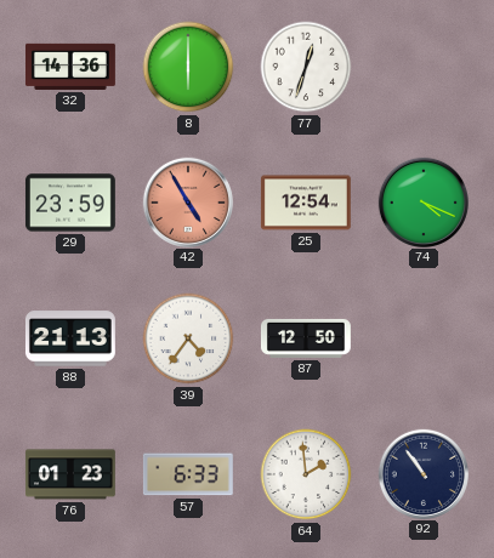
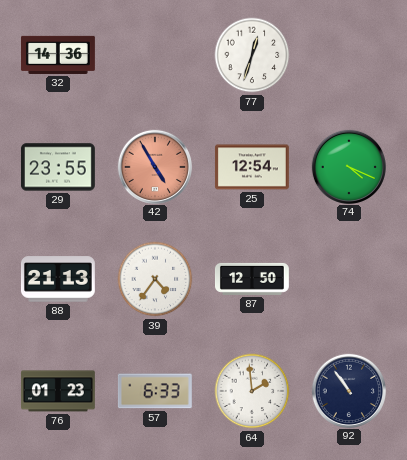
8: 6:00 -> none
29: 23:59 -> 23:55
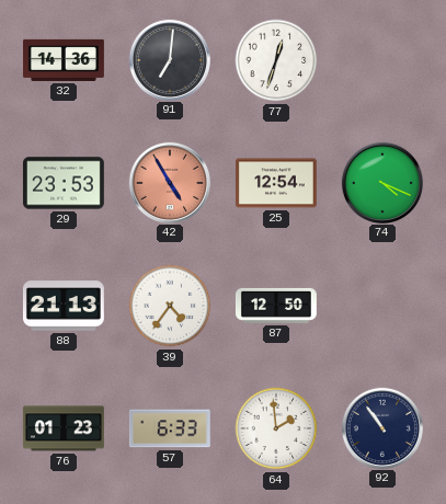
91: none -> 7:01
29: 23:55 -> 23:53
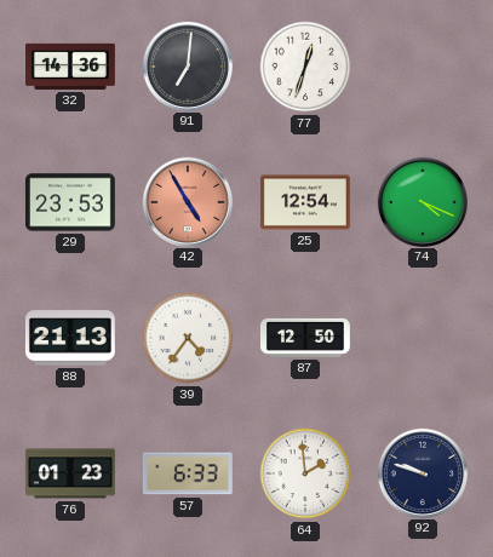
92: 10:54 -> 9:48
